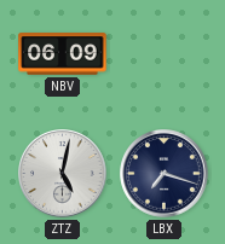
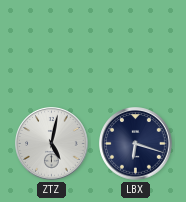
NBV: 06:09 -> none
LBX: 7:18 -> 6:18
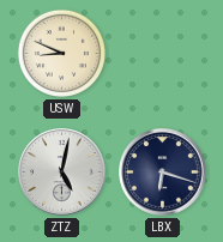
USW: none -> 8:49
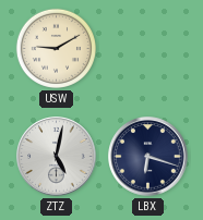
USW: 8:49 -> 9:10
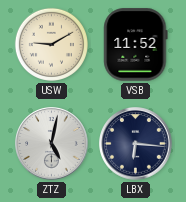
VSB: none -> 11:52
LBX: 6:18 -> 6:16
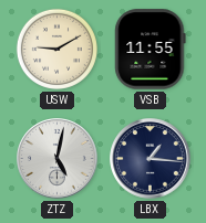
VSB: 11:52 -> 11:55
LBX: 6:16 -> 1:16
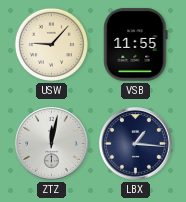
USW: 9:10 -> 9:07
ZTZ: 5:02 -> 12:02
